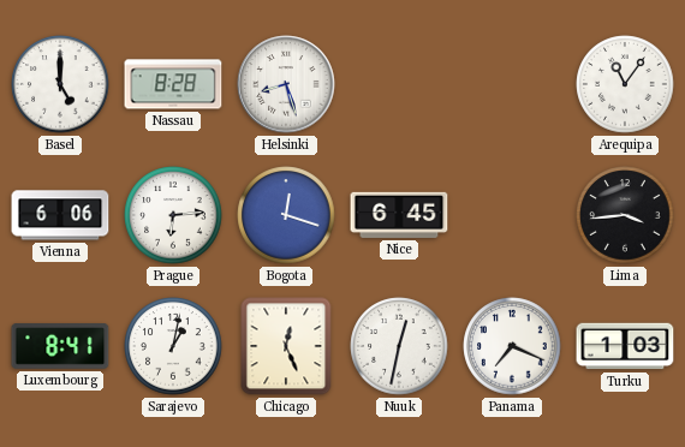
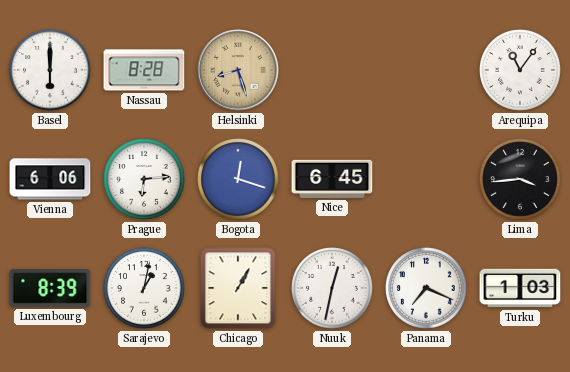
Basel: 5:00 -> 6:00
Helsinki dial: white -> champagne
Luxembourg: 8:41 -> 8:39
Chicago: 12:26 -> 1:05
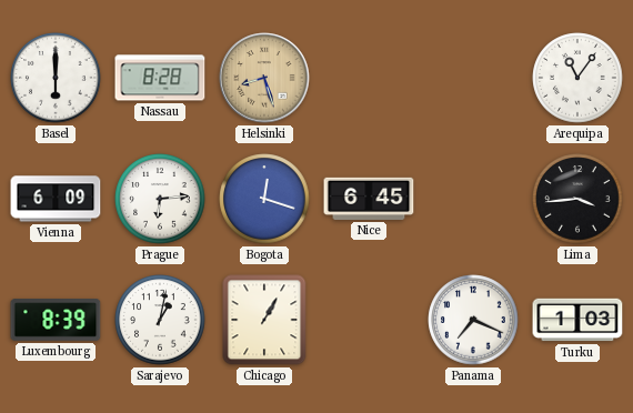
Vienna: 6:06 -> 6:09
Nuuk: 12:32 -> none
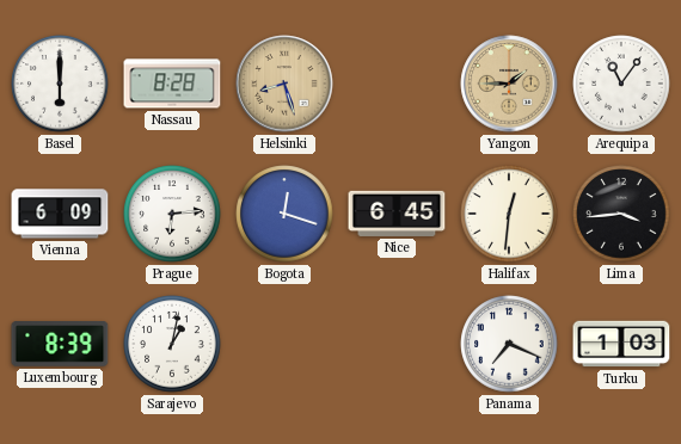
Yangon: none -> 1:45
Halifax: none -> 12:31
Chicago: 1:05 -> none
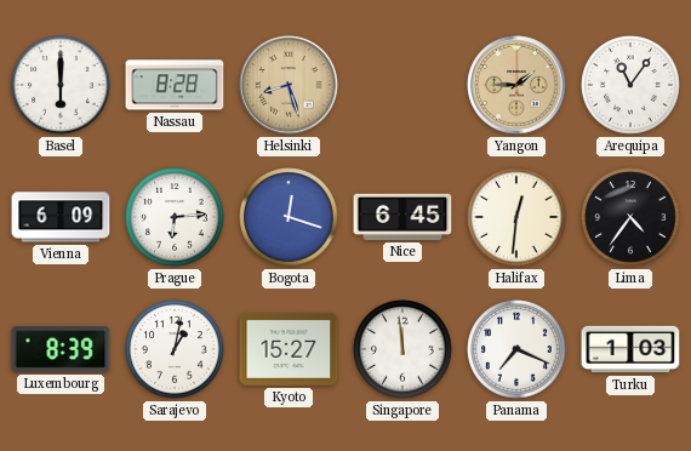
Lima: 3:44 -> 4:36
Kyoto: none -> 15:27
Singapore: none -> 11:59
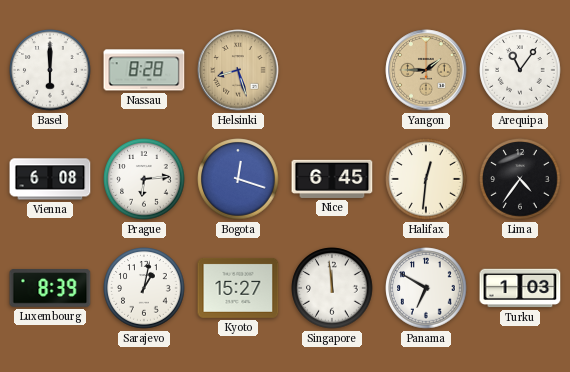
Vienna: 6:09 -> 6:08
Panama: 7:19 -> 6:50
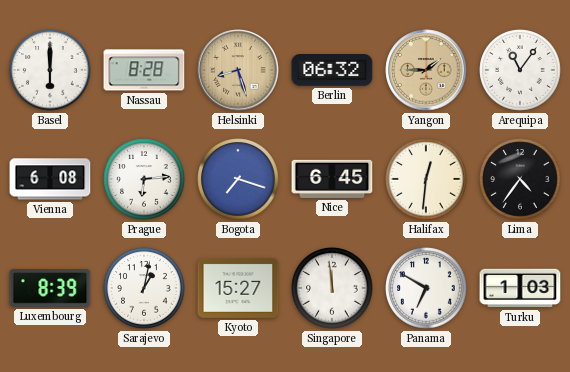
Berlin: none -> 06:32
Bogota: 12:18 -> 7:18
